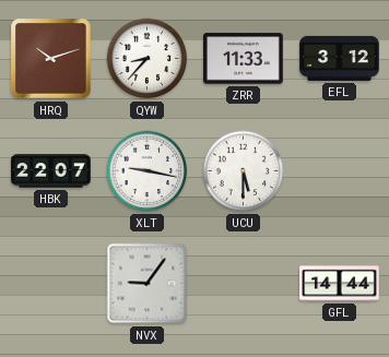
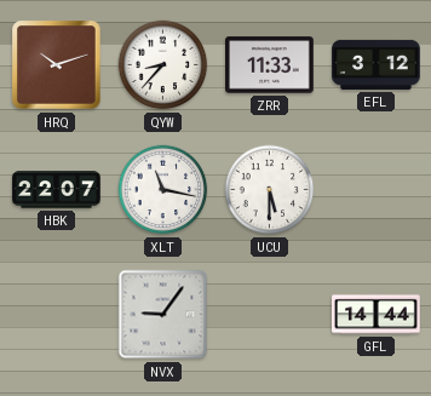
XLT: 9:17 -> 11:17
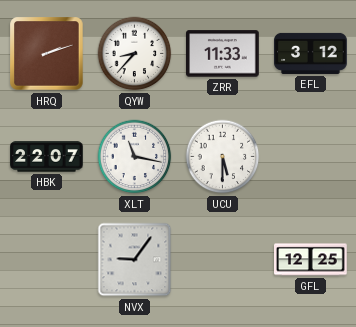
HRQ: 10:12 -> 2:12
GFL: 14:44 -> 12:25
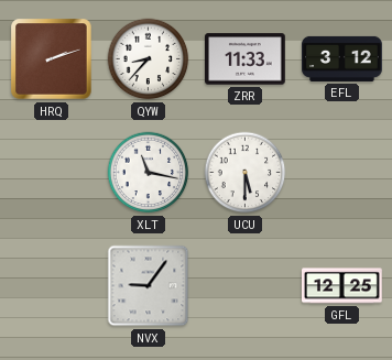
HBK: 22:07 -> none
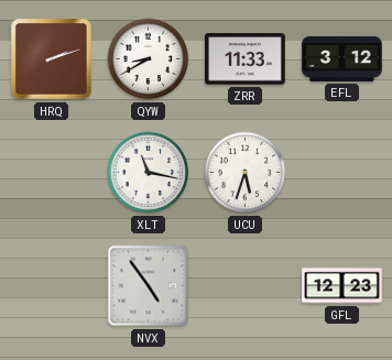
QYW: 8:37 -> 8:40
UCU: 5:30 -> 5:33
NVX: 9:06 -> 4:54
GFL: 12:25 -> 12:23
